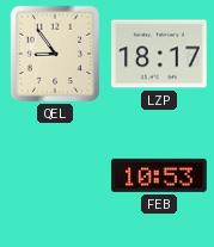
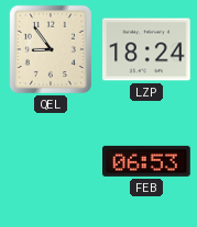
LZP: 18:17 -> 18:24
FEB: 10:53 -> 06:53
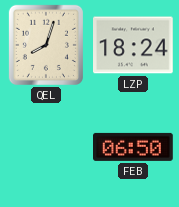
QEL: 8:54 -> 8:03
FEB: 06:53 -> 06:50
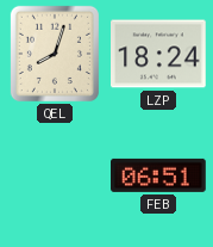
FEB: 06:50 -> 06:51
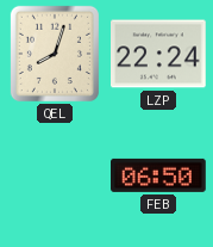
LZP: 18:24 -> 22:24
FEB: 06:51 -> 06:50
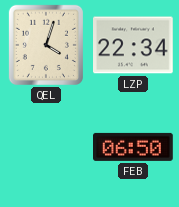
QEL: 8:03 -> 4:03
LZP: 22:24 -> 22:34
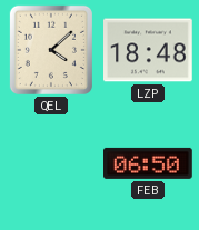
QEL: 4:03 -> 4:08
LZP: 22:34 -> 18:48
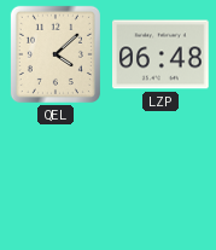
LZP: 18:48 -> 06:48
FEB: 06:50 -> none
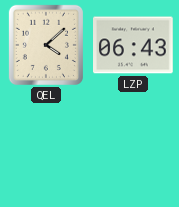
LZP: 06:48 -> 06:43
